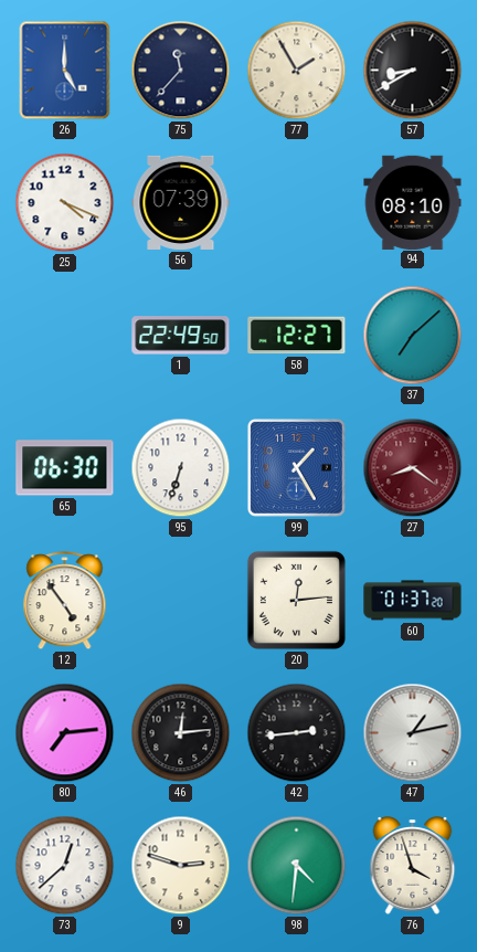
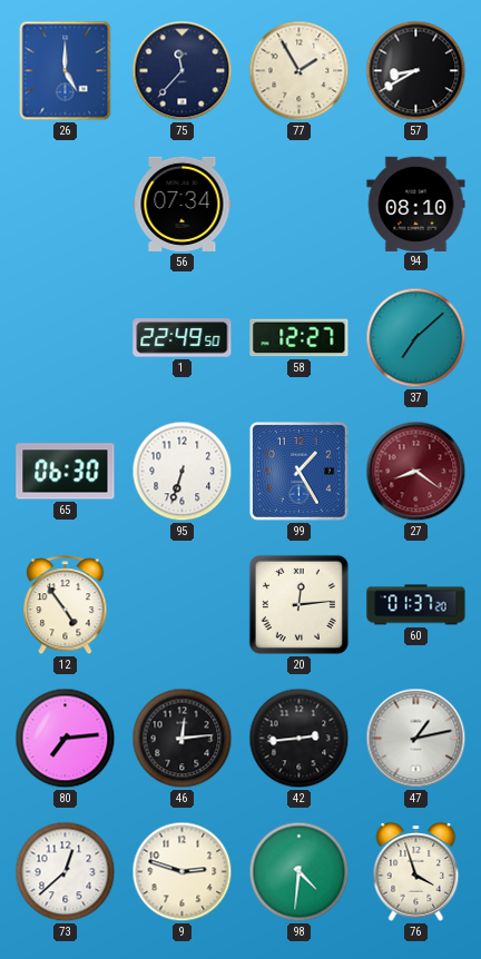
25: 4:19 -> none
56: 07:39 -> 07:34
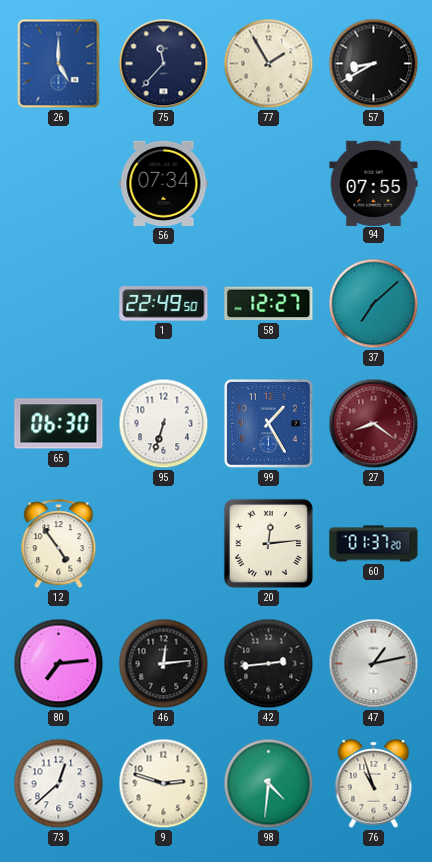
94: 08:10 -> 07:55
76: 3:57 -> 10:57
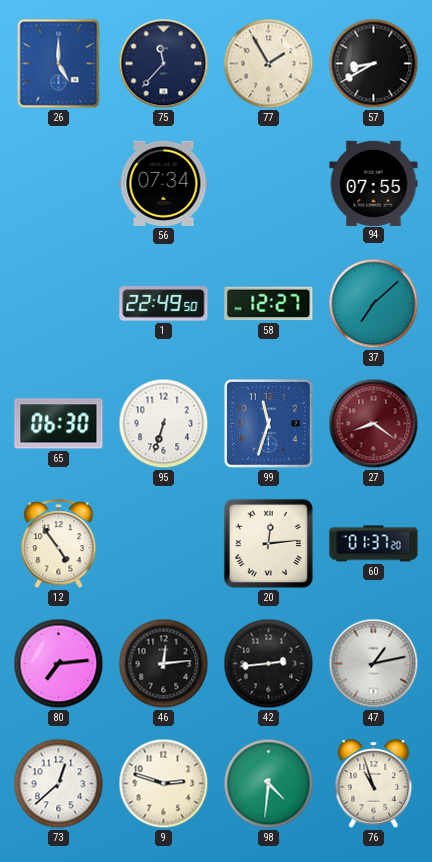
99: 1:25 -> 11:33
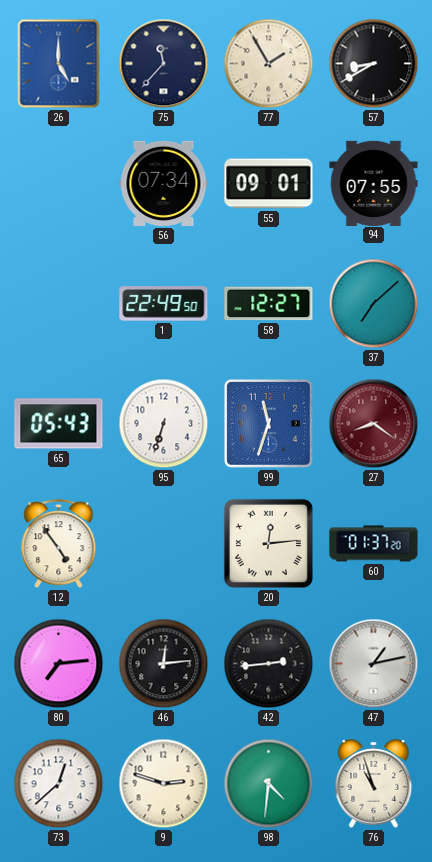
55: none -> 09:01
65: 06:30 -> 05:43
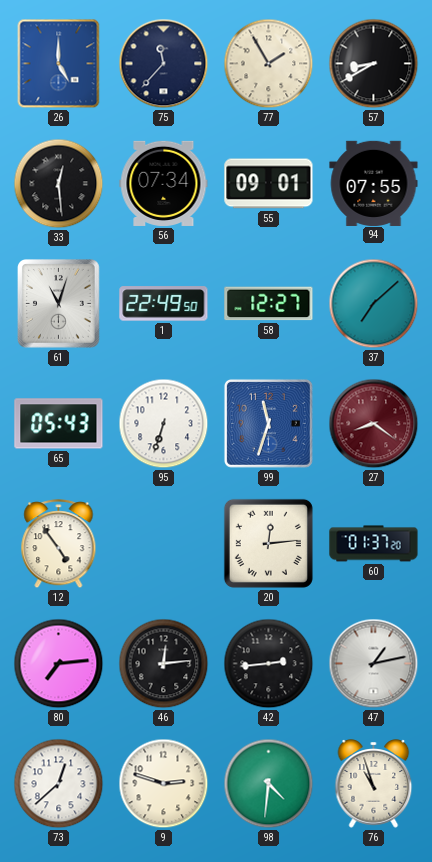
33: none -> 12:29
61: none -> 11:03
